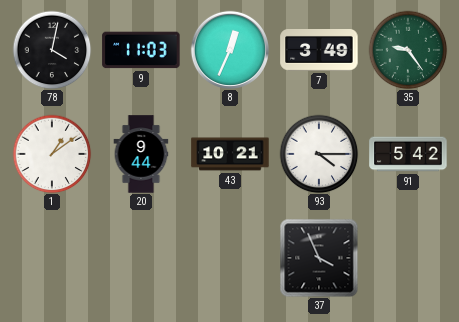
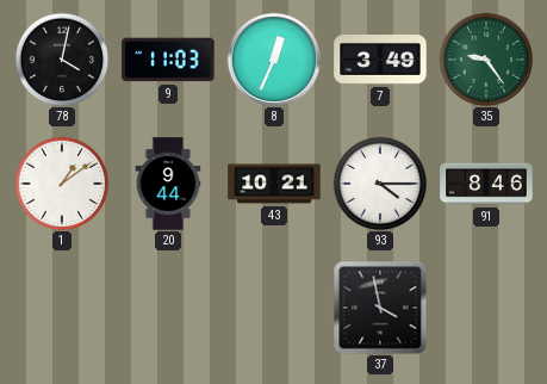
91: 5:42 -> 8:46
37: 3:56 -> 3:58
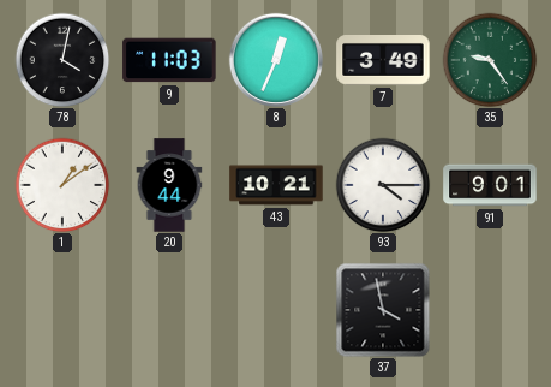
91: 8:46 -> 9:01
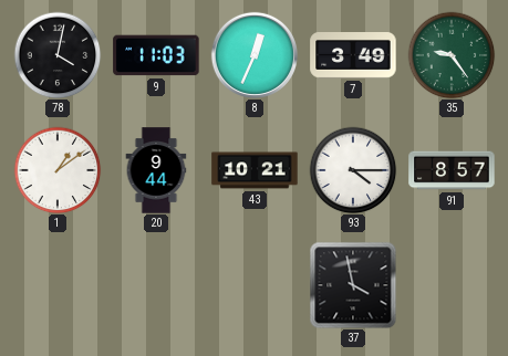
91: 9:01 -> 8:57
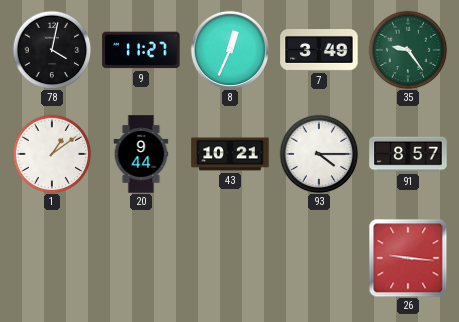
9: 11:03 -> 11:27
37: 3:58 -> none
26: none -> 9:16
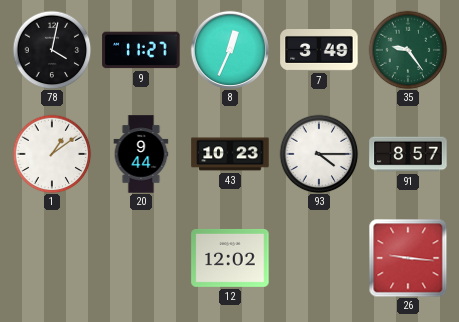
43: 10:21 -> 10:23
12: none -> 12:02
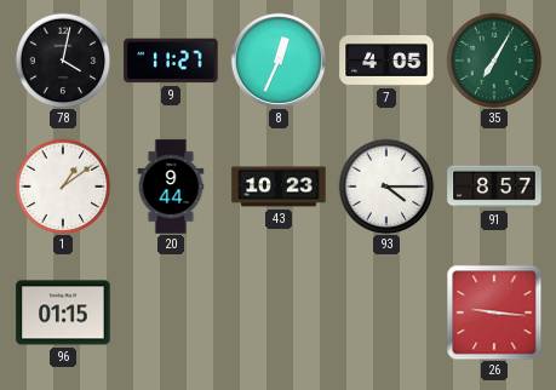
7: 3:49 -> 4:05
35: 9:24 -> 7:05
96: none -> 01:15
12: 12:02 -> none
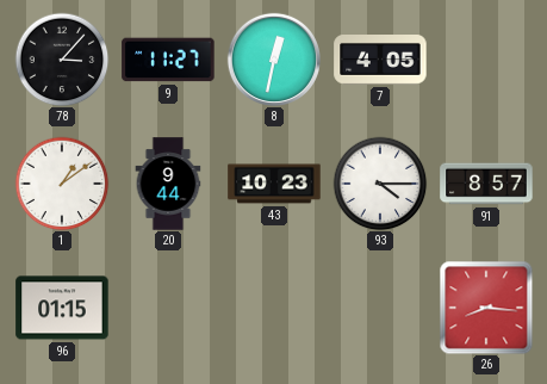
78: 4:02 -> 3:07
8: 12:34 -> 12:32
35: 7:05 -> none
26: 9:16 -> 8:16
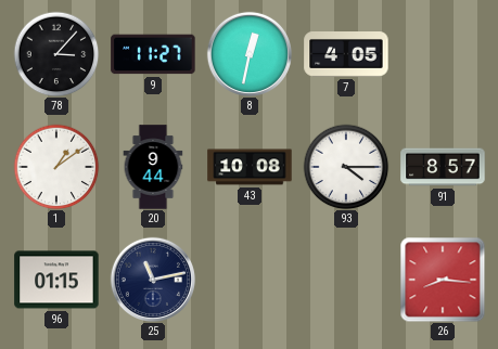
43: 10:23 -> 10:08
25: none -> 11:13
